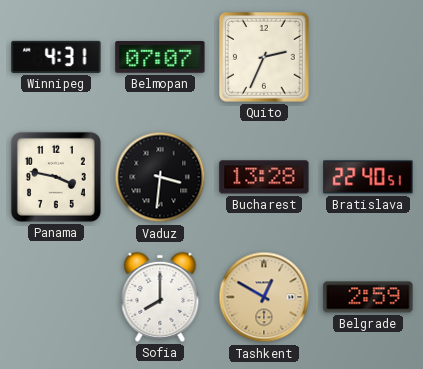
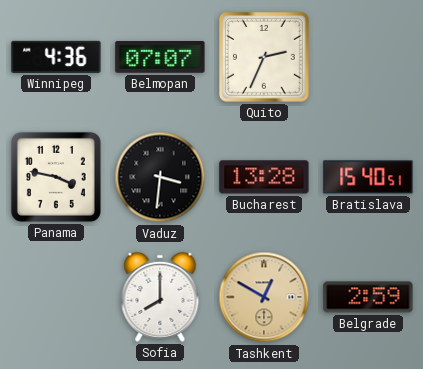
Winnipeg: 4:31 -> 4:36
Bratislava: 22:40 -> 15:40
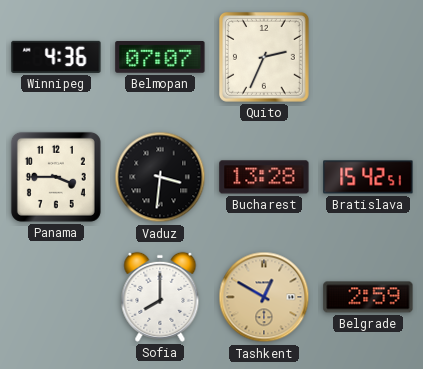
Panama: 3:47 -> 3:45
Bratislava: 15:40 -> 15:42
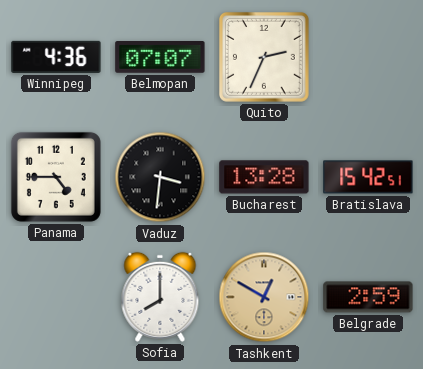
Panama: 3:45 -> 4:45
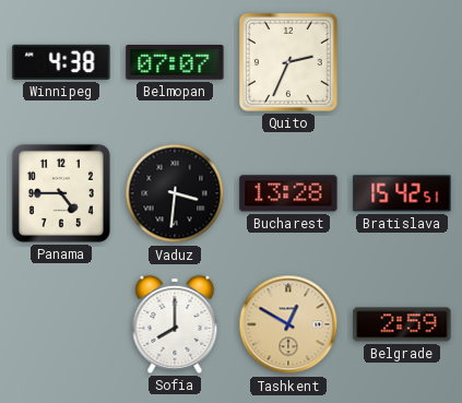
Winnipeg: 4:36 -> 4:38
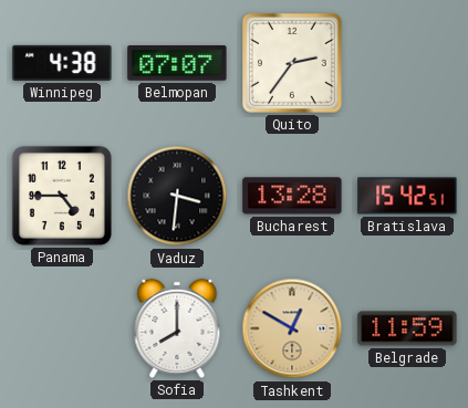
Quito: 2:34 -> 2:36
Belgrade: 2:59 -> 11:59
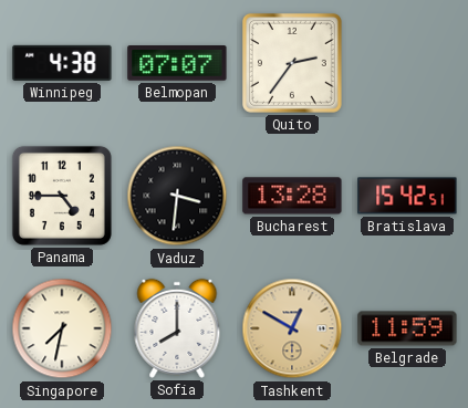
Singapore: none -> 7:32
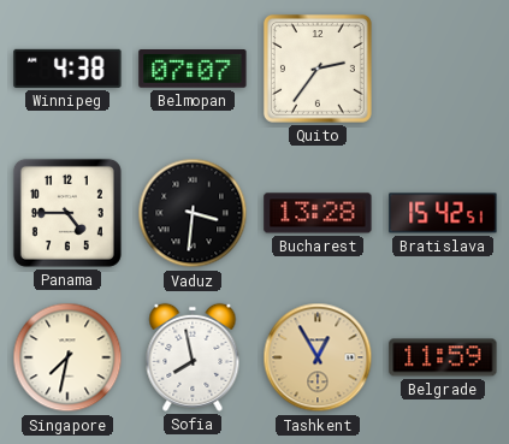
Sofia: 8:00 -> 7:58
Tashkent: 12:50 -> 12:55
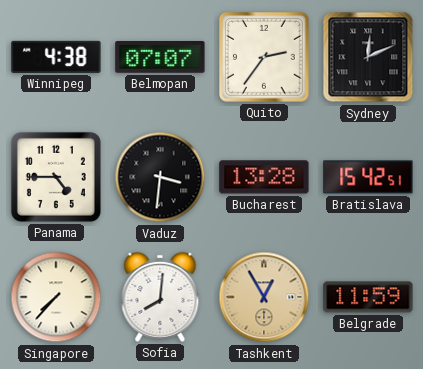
Sydney: none -> 12:11
Singapore: 7:32 -> 7:37
Sofia: 7:58 -> 8:01
